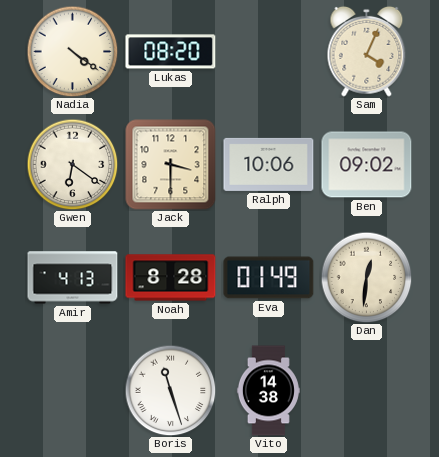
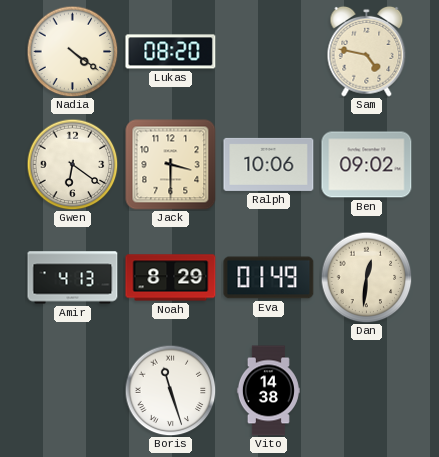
Sam: 4:04 -> 4:47
Noah: 8:28 -> 8:29
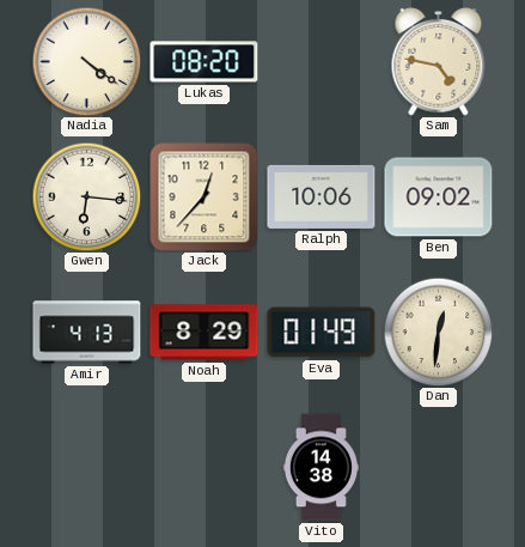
Gwen: 6:21 -> 6:16
Jack: 3:30 -> 12:37
Boris: 11:27 -> none
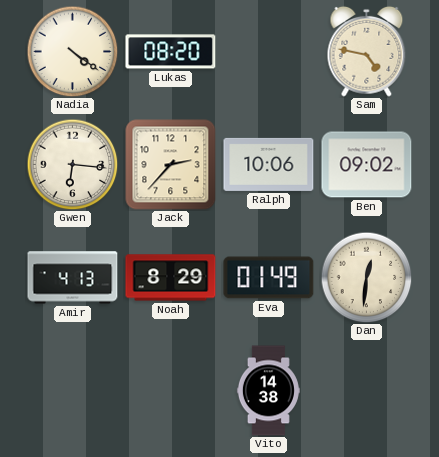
Jack: 12:37 -> 2:37
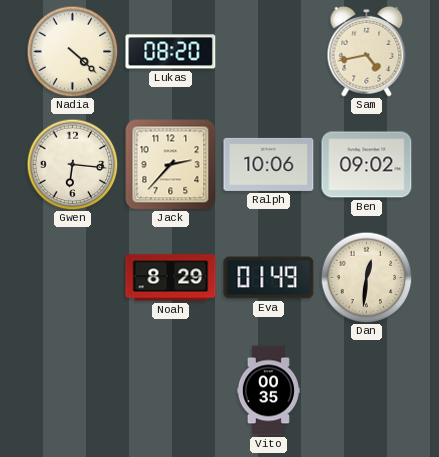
Nadia: 4:21 -> 4:22
Sam: 4:47 -> 4:43
Amir: 4:13 -> none
Vito: 14:38 -> 00:35
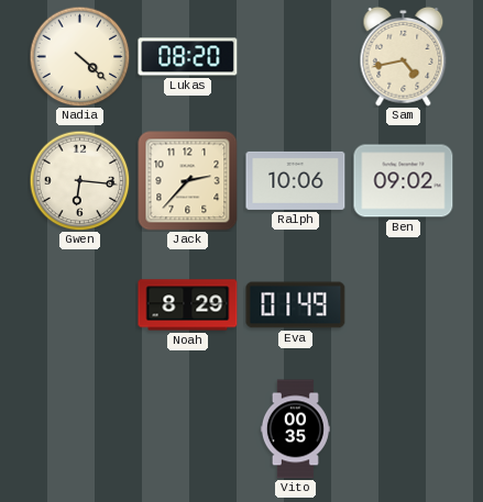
Dan: 12:31 -> none
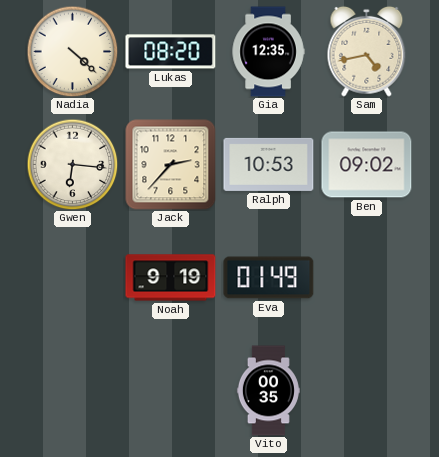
Gia: none -> 12:35
Ralph: 10:06 -> 10:53
Noah: 8:29 -> 9:19
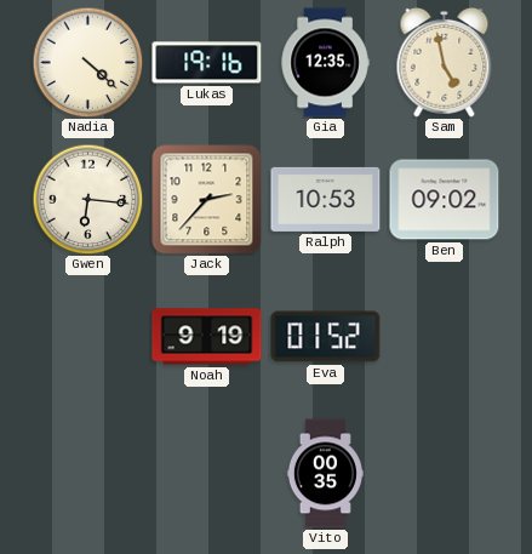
Lukas: 08:20 -> 19:16
Sam: 4:43 -> 4:58
Eva: 01:49 -> 01:52
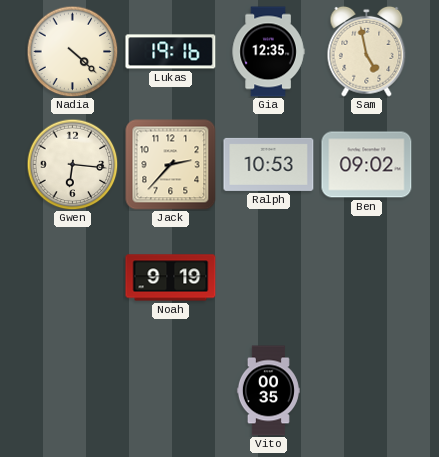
Eva: 01:52 -> none
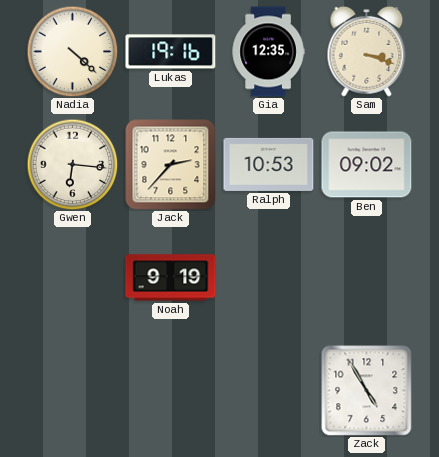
Sam: 4:58 -> 3:18
Vito: 00:35 -> none
Zack: none -> 4:55
